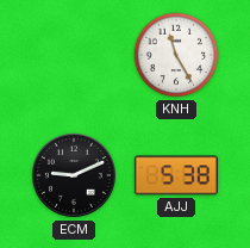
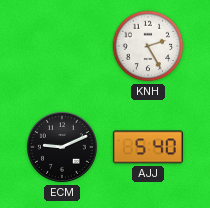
KNH: 11:25 -> 2:25
AJJ: 5:38 -> 5:40
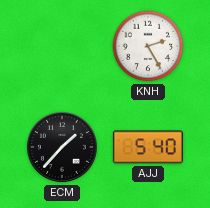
ECM: 9:11 -> 1:37
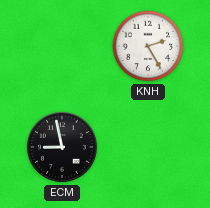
ECM: 1:37 -> 8:58
AJJ: 5:40 -> none
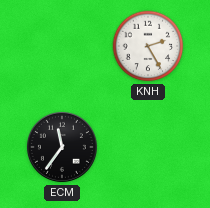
ECM: 8:58 -> 11:36
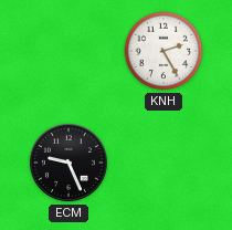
ECM: 11:36 -> 9:26
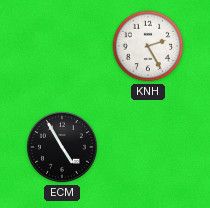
ECM: 9:26 -> 4:55
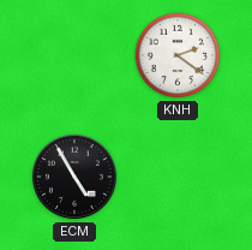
KNH: 2:25 -> 2:21
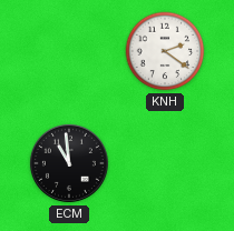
ECM: 4:55 -> 10:59
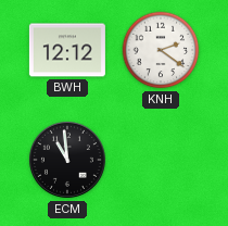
BWH: none -> 12:12
